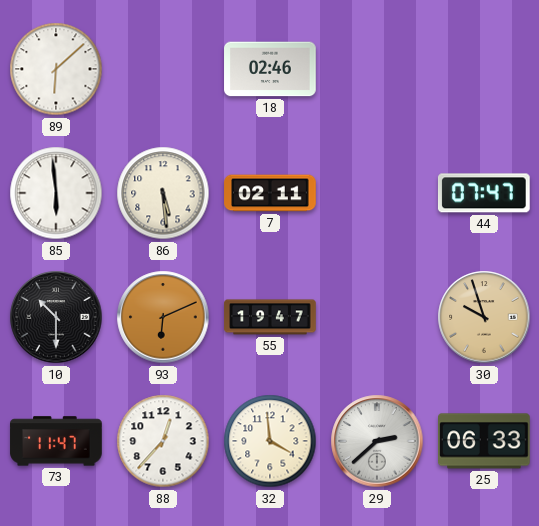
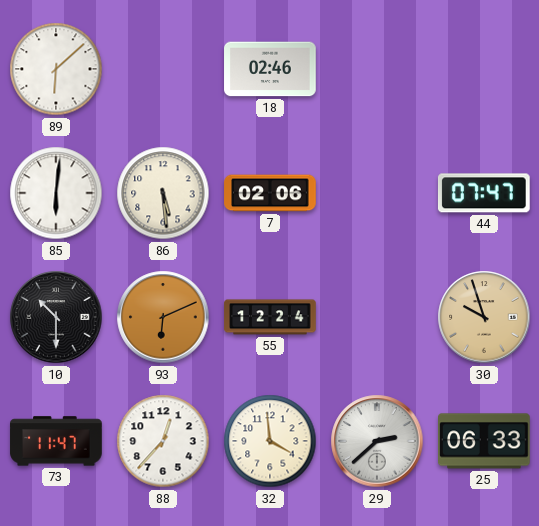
85: 5:59 -> 6:01
7: 02:11 -> 02:06
55: 19:47 -> 12:24
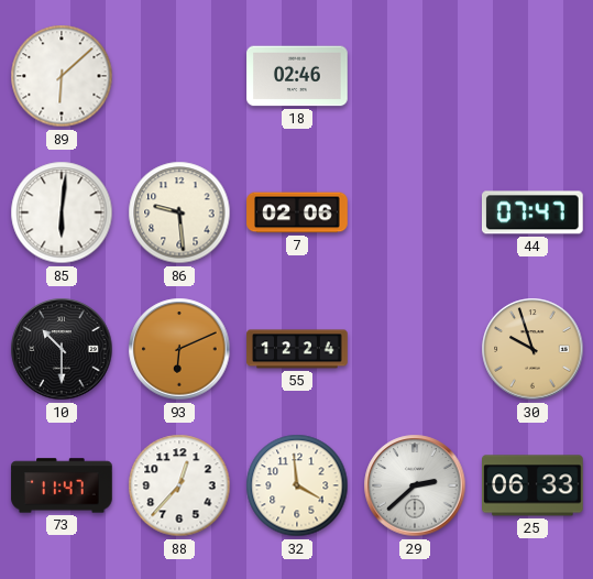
86: 5:29 -> 9:29
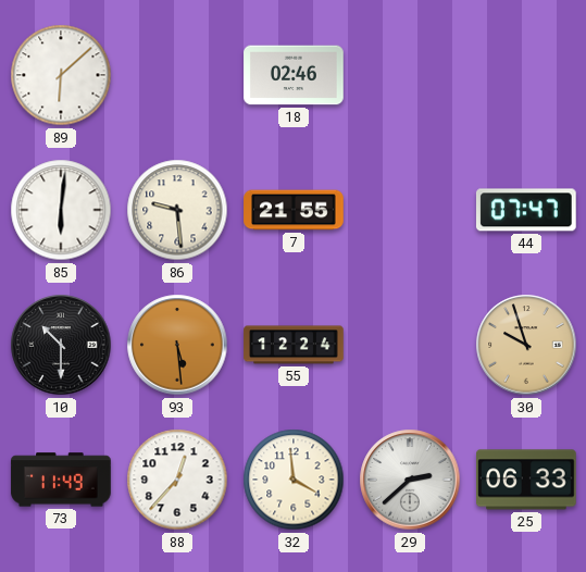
7: 02:06 -> 21:55
93: 6:11 -> 5:29
73: 11:47 -> 11:49
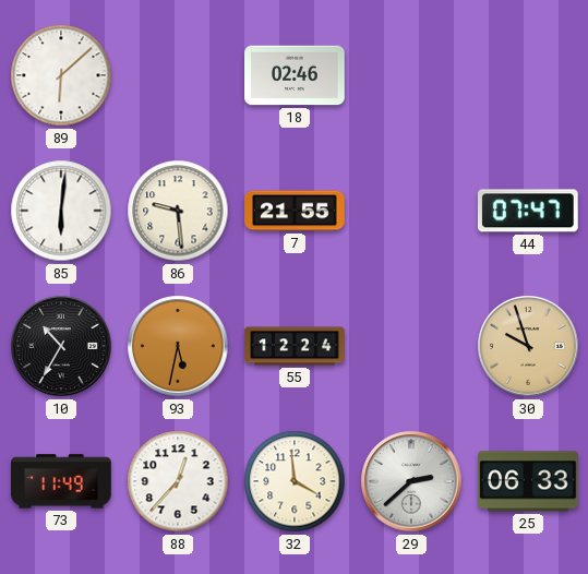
10: 10:30 -> 10:35
93: 5:29 -> 5:32
